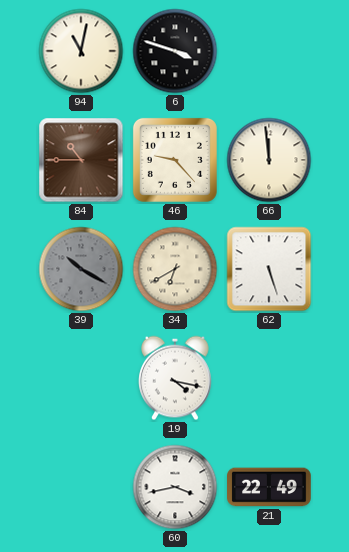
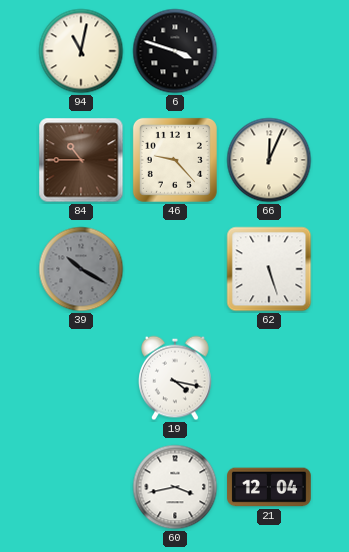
66: 11:59 -> 12:04
34: 6:40 -> none
21: 22:49 -> 12:04
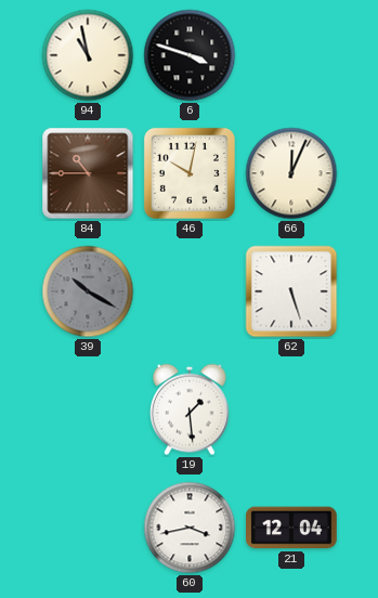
94: 11:02 -> 10:58
46: 9:23 -> 10:02
19: 4:17 -> 1:29
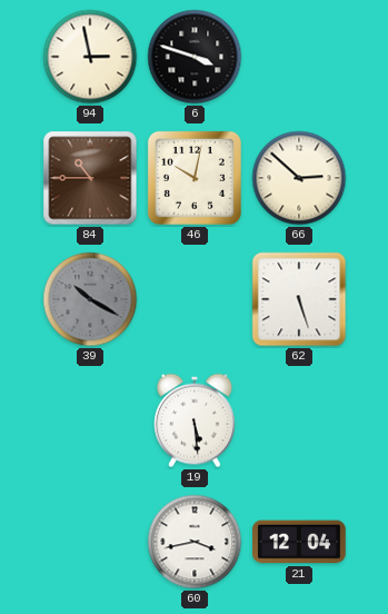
94: 10:58 -> 2:58
66: 12:04 -> 2:52
19: 1:29 -> 5:29
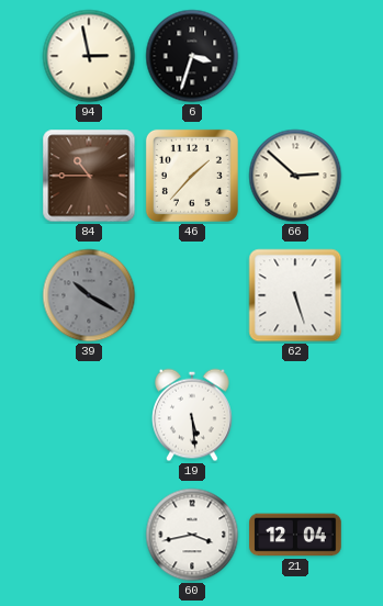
6: 3:48 -> 3:33
46: 10:02 -> 1:37
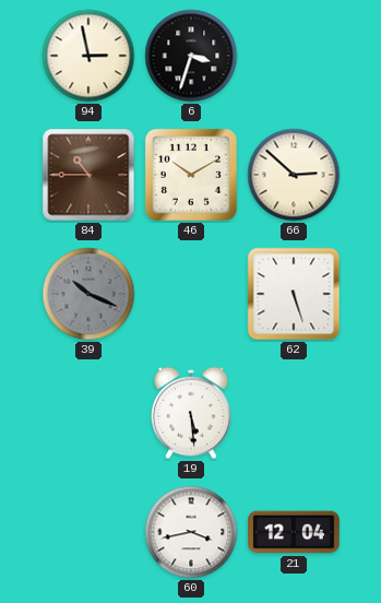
46: 1:37 -> 10:10
39: 10:20 -> 10:19
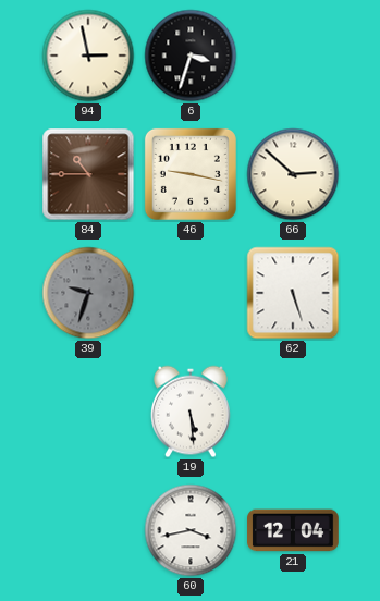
46: 10:10 -> 9:17
39: 10:19 -> 9:33
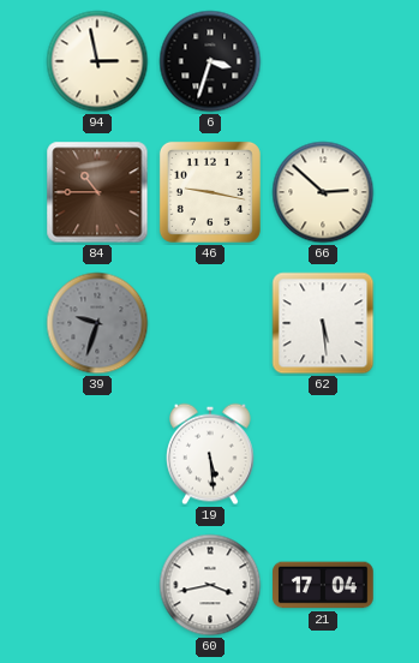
62: 5:27 -> 5:29
21: 12:04 -> 17:04
